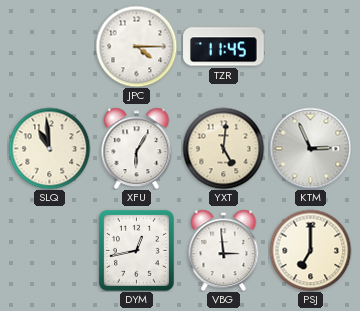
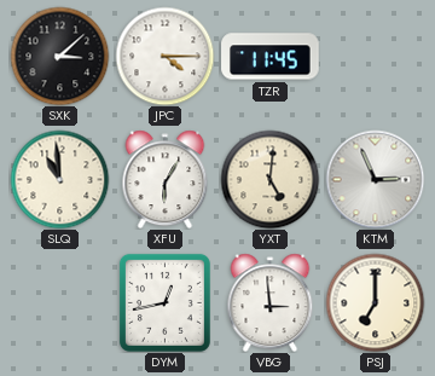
SXK: none -> 3:08
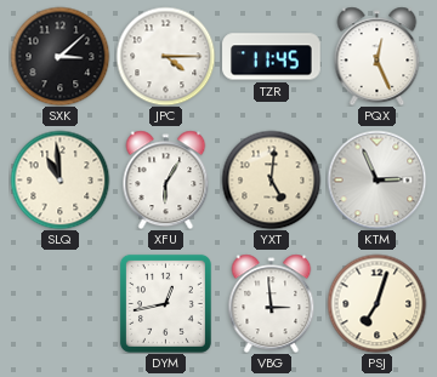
PQX: none -> 12:26
PSJ: 7:00 -> 7:03
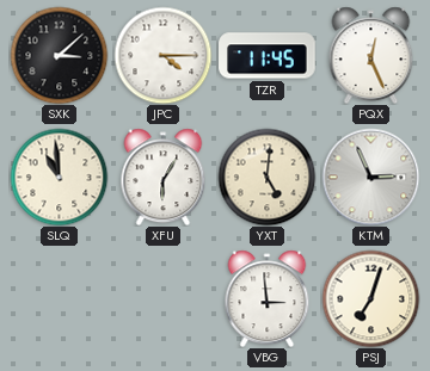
DYM: 12:43 -> none
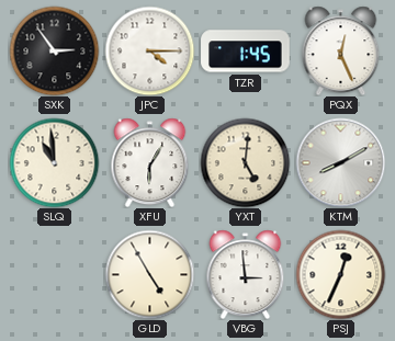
SXK: 3:08 -> 2:54
TZR: 11:45 -> 1:45
KTM: 2:56 -> 8:10
GLD: none -> 4:55
PSJ: 7:03 -> 12:34
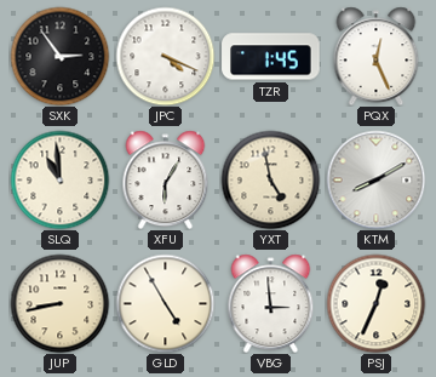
JPC: 4:15 -> 4:19
YXT: 5:01 -> 4:58
JUP: none -> 8:43
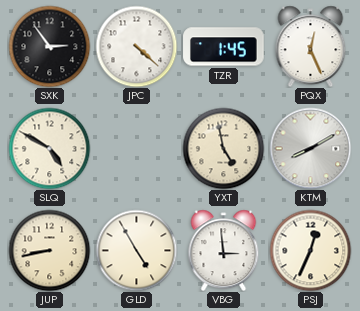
JPC: 4:19 -> 4:22
SLQ: 10:59 -> 4:50
XFU: 6:05 -> none
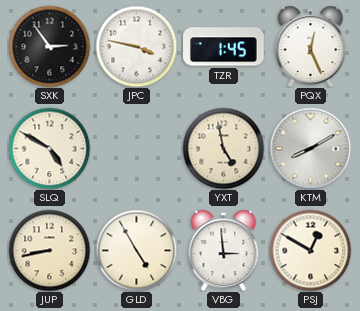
JPC: 4:22 -> 3:47
PSJ: 12:34 -> 12:50
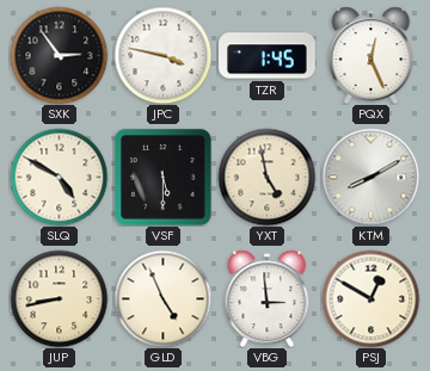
VSF: none -> 5:30
GLD: 4:55 -> 4:56
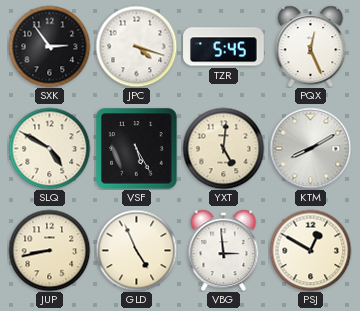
JPC: 3:47 -> 4:18
TZR: 1:45 -> 5:45
VSF: 5:30 -> 5:25
YXT: 4:58 -> 5:01
